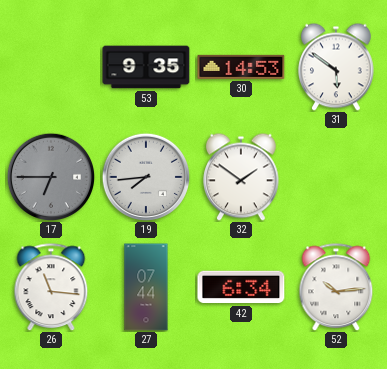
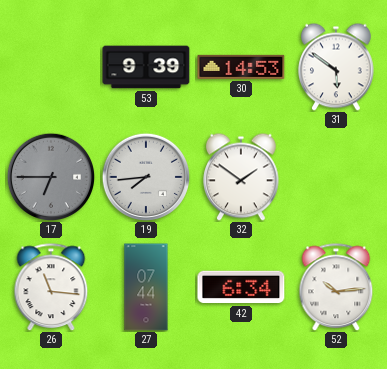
53: 9:35 -> 9:39
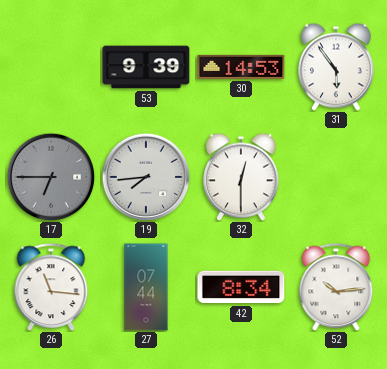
31: 5:51 -> 5:54
32: 1:51 -> 12:30
42: 6:34 -> 8:34
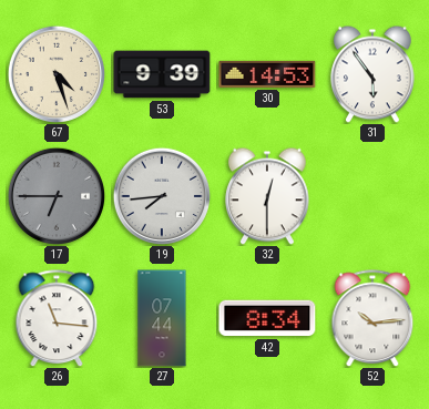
67: none -> 4:27
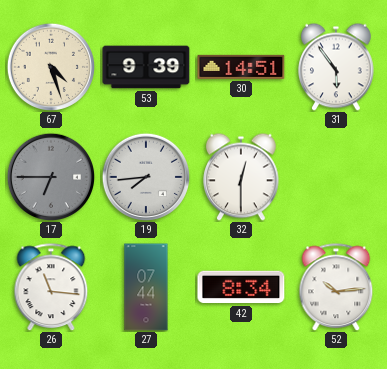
30: 14:53 -> 14:51
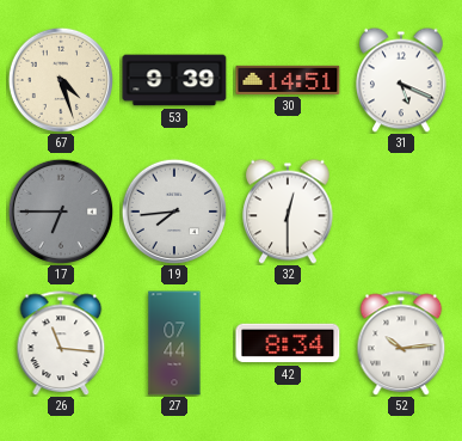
31: 5:54 -> 5:19
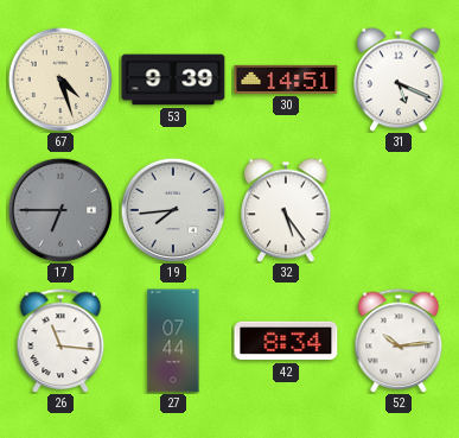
32: 12:30 -> 5:24
